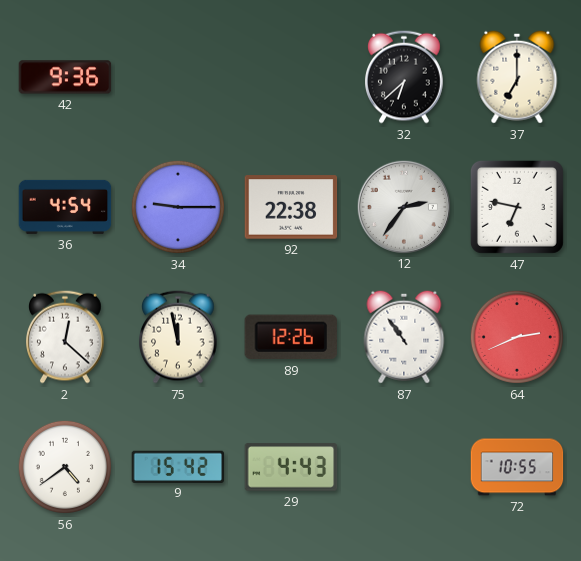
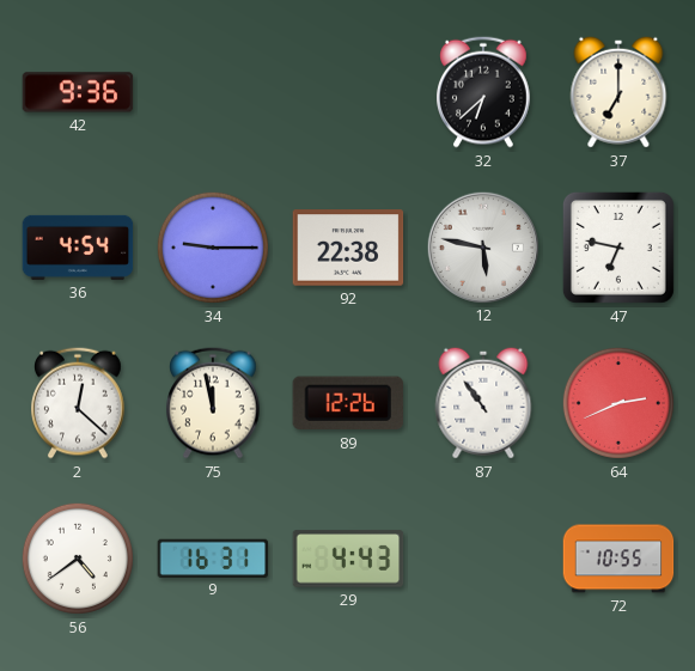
12: 2:36 -> 5:47
9: 15:42 -> 16:31
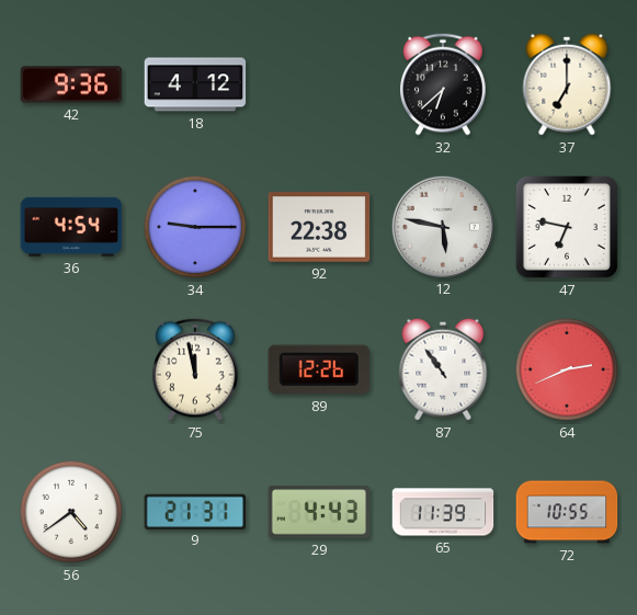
18: none -> 4:12
2: 12:22 -> none
9: 16:31 -> 21:31
65: none -> 11:39
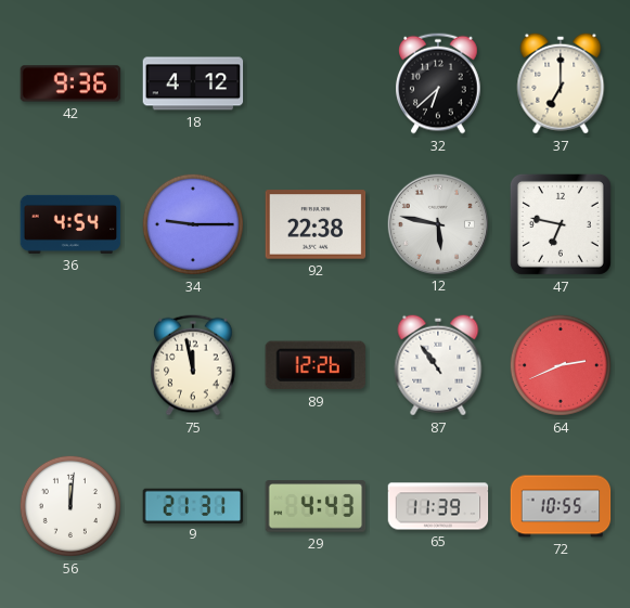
56: 4:39 -> 12:01
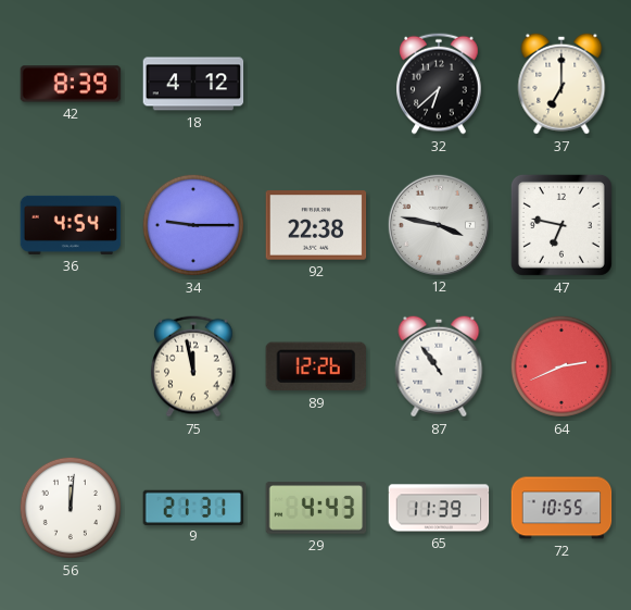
42: 9:36 -> 8:39
12: 5:47 -> 3:47
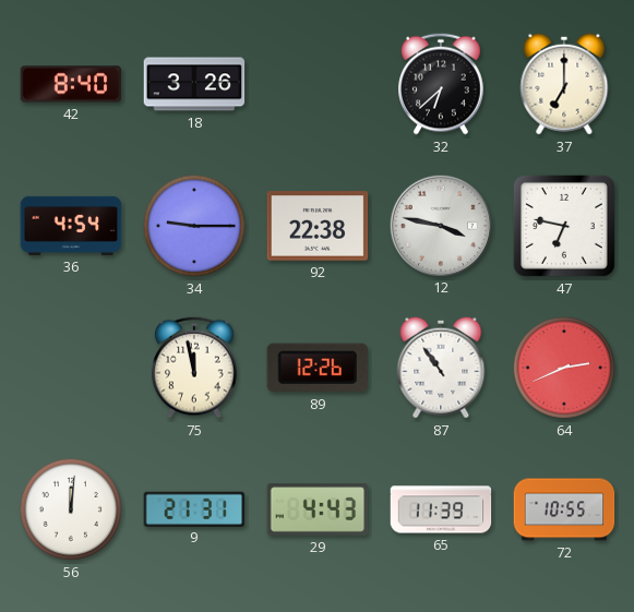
42: 8:39 -> 8:40
18: 4:12 -> 3:26
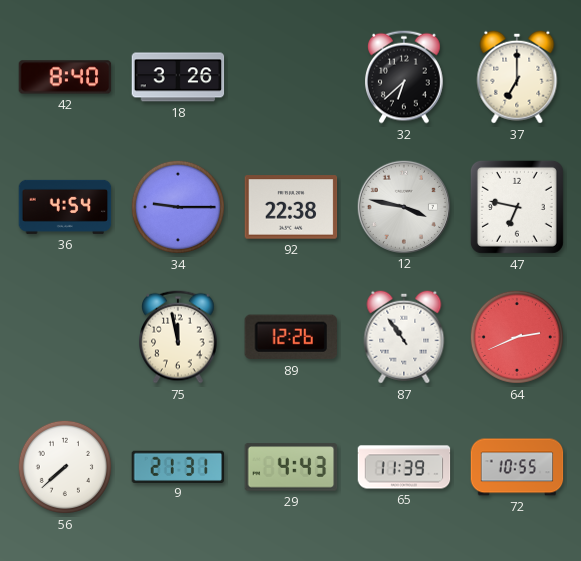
56: 12:01 -> 7:38
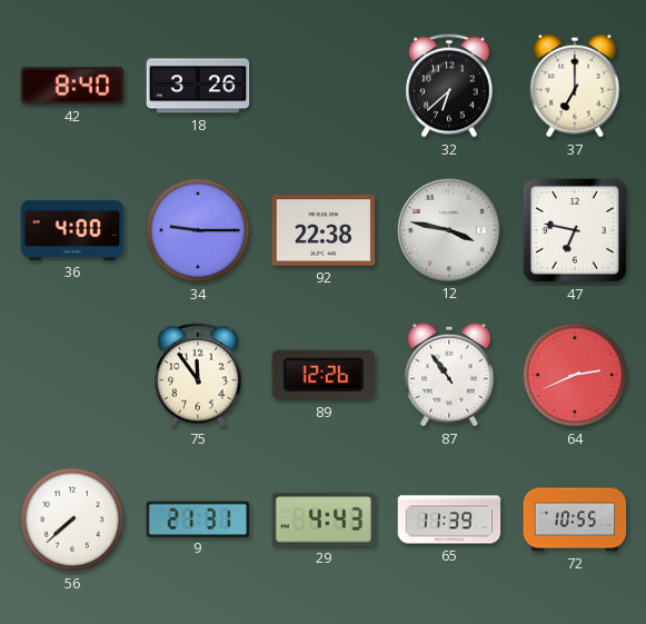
36: 4:54 -> 4:00
75: 11:58 -> 11:54
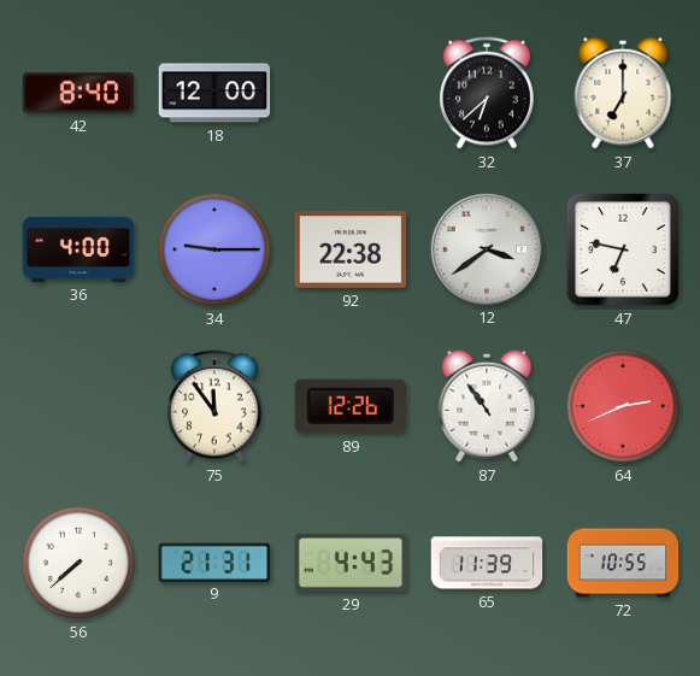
18: 3:26 -> 12:00
12: 3:47 -> 3:39
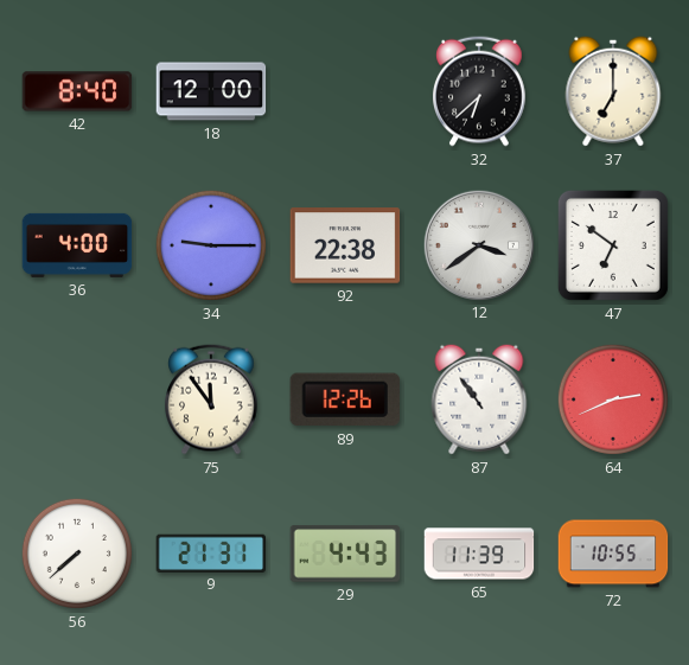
47: 6:47 -> 6:51
